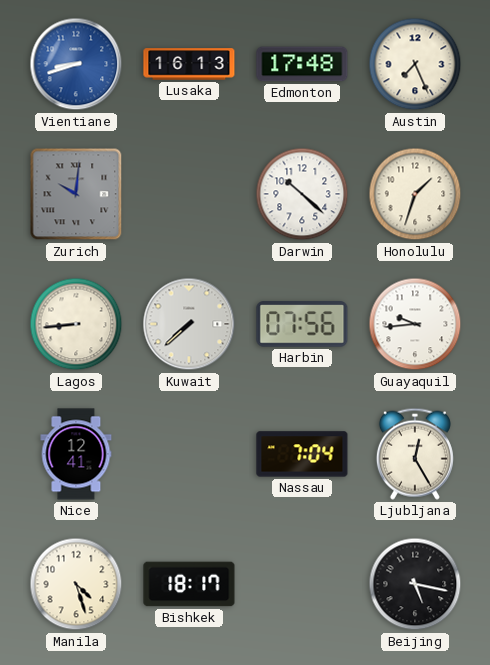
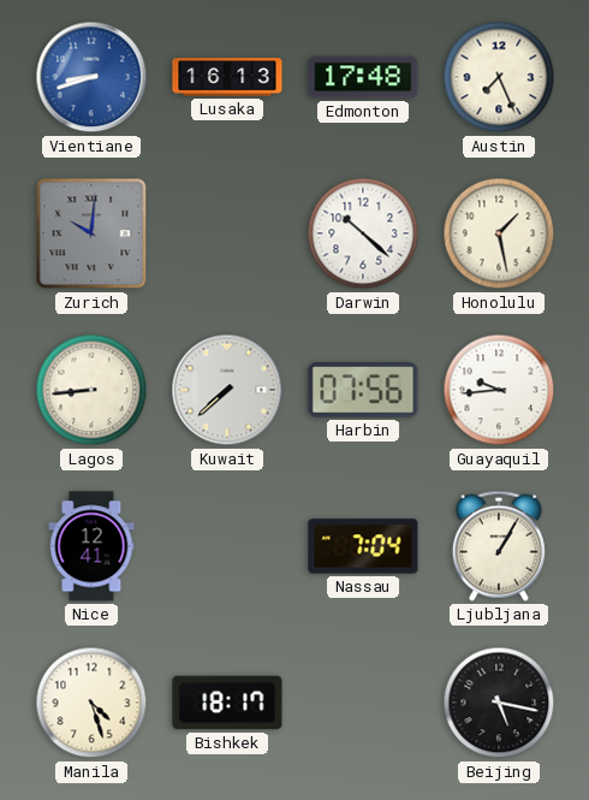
Honolulu: 1:33 -> 1:28
Ljubljana: 12:25 -> 1:05
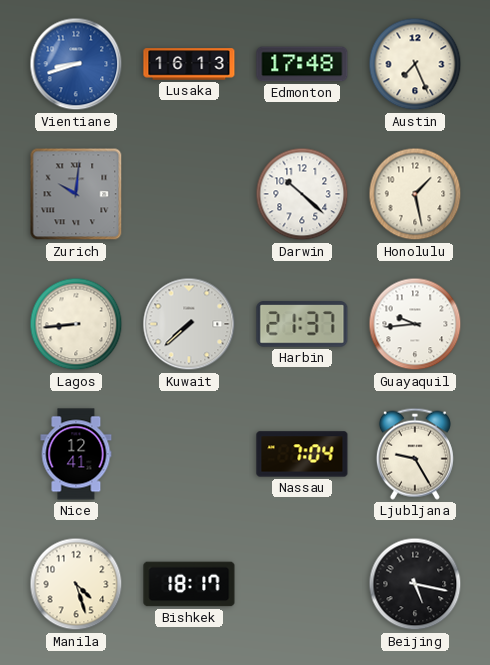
Harbin: 07:56 -> 21:37
Ljubljana: 1:05 -> 9:25
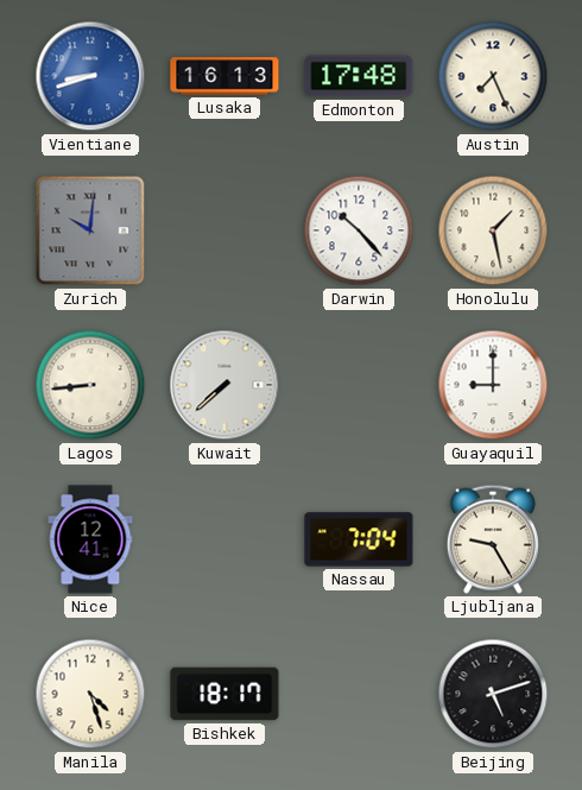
Darwin: 10:22 -> 10:23
Harbin: 21:37 -> none
Guayaquil: 9:44 -> 9:00
Beijing: 5:17 -> 5:12
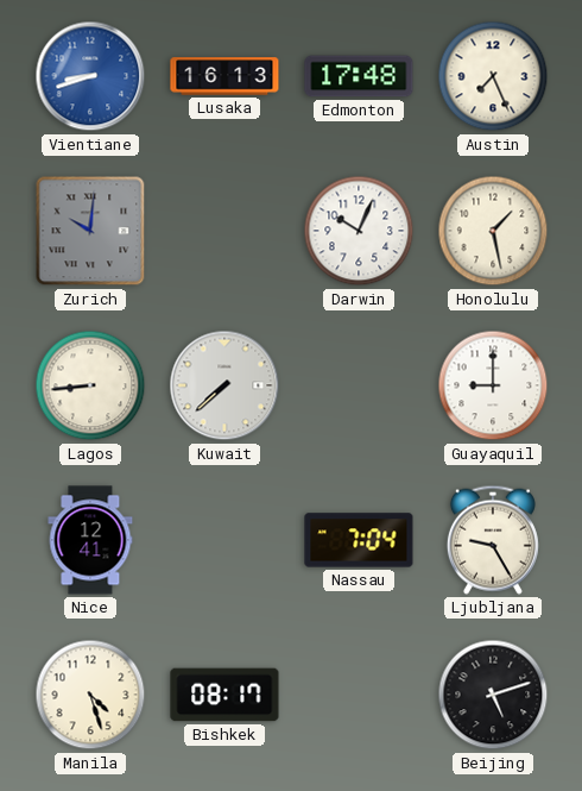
Darwin: 10:23 -> 10:04
Bishkek: 18:17 -> 08:17
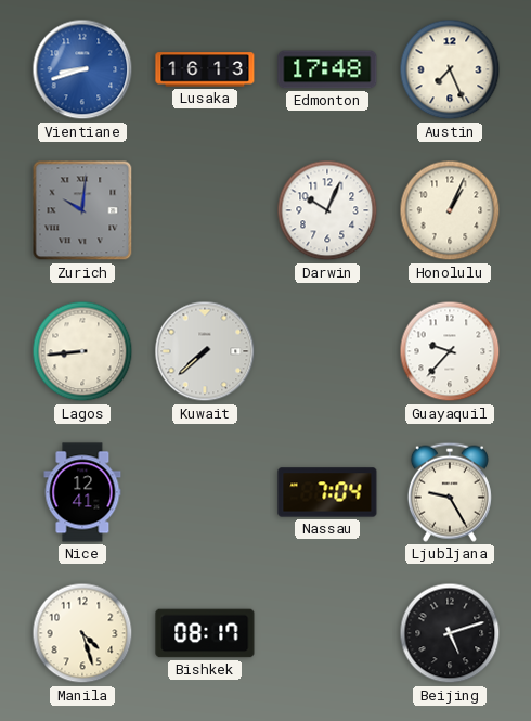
Honolulu: 1:28 -> 1:04
Guayaquil: 9:00 -> 9:37
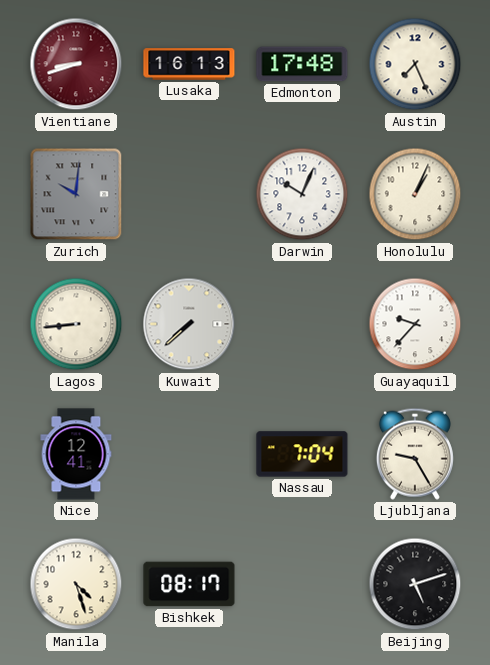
Vientiane dial: blue -> burgundy
